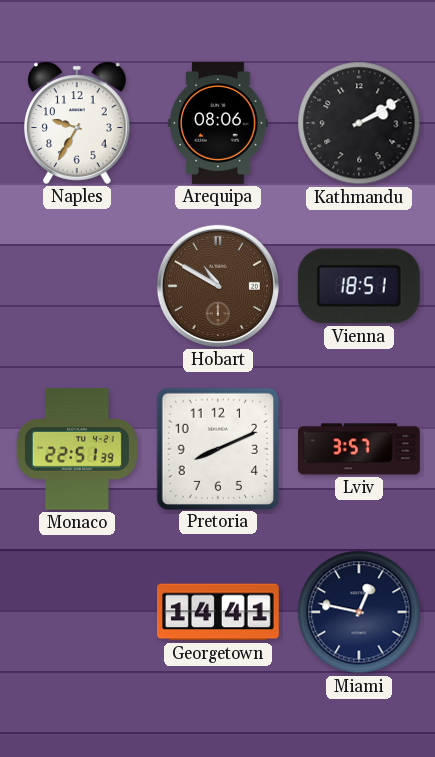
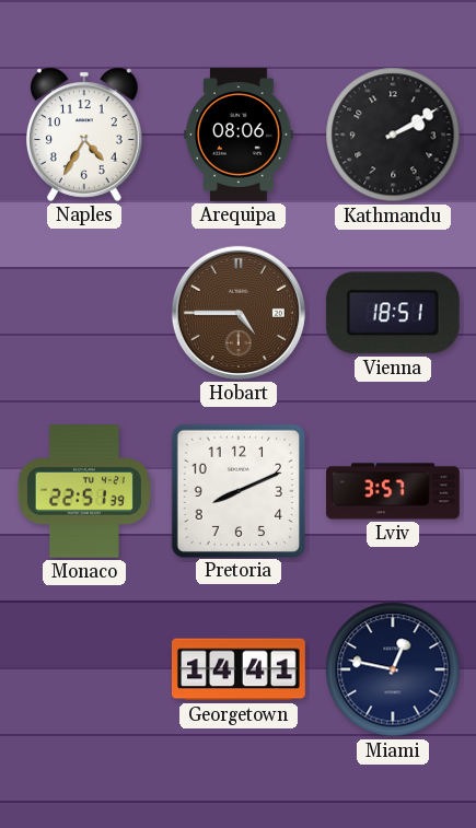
Naples: 9:35 -> 4:35
Hobart: 10:50 -> 4:45
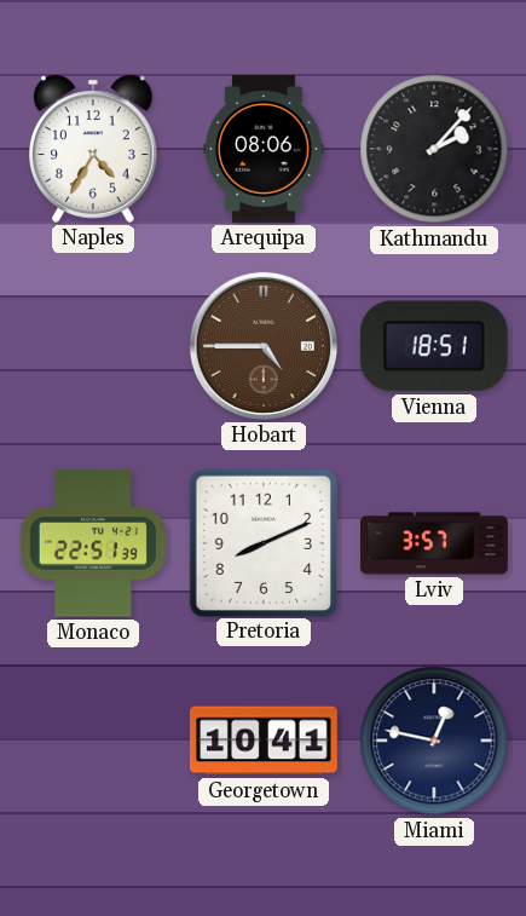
Kathmandu: 2:10 -> 2:07
Georgetown: 14:41 -> 10:41
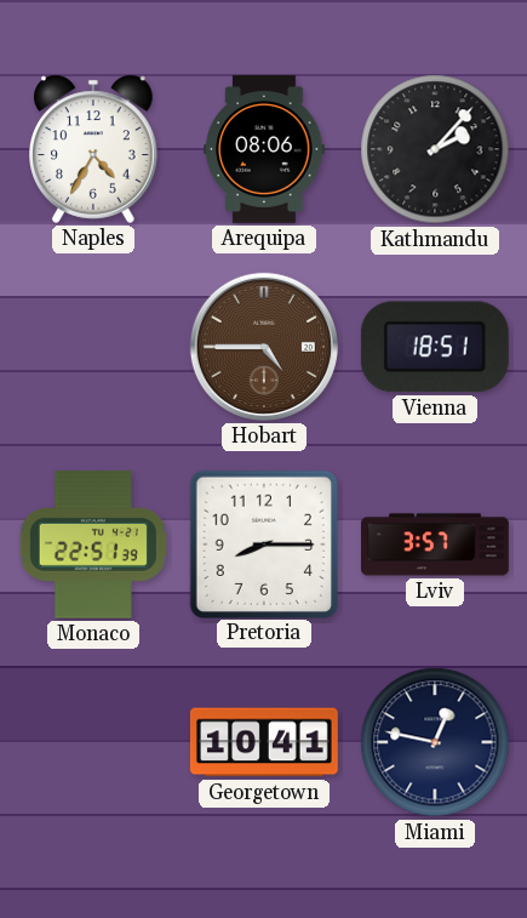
Pretoria: 8:11 -> 8:15
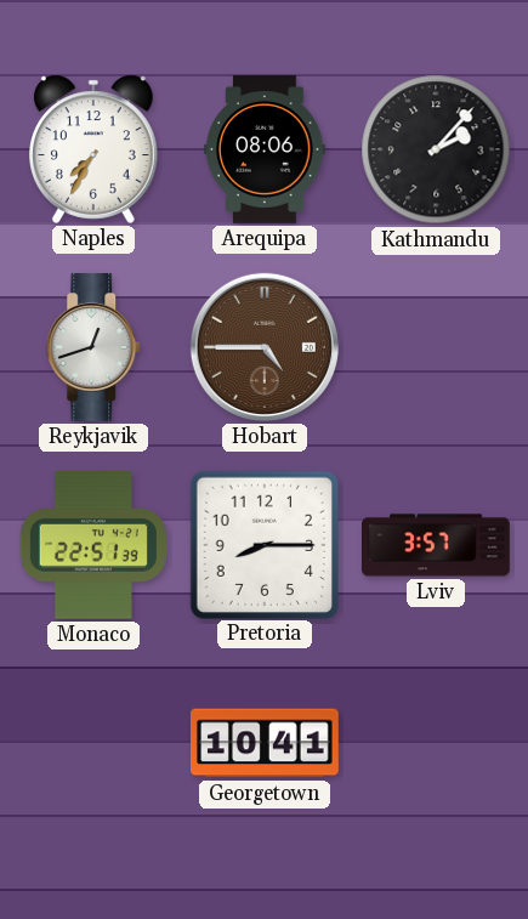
Naples: 4:35 -> 7:35
Reykjavik: none -> 12:42
Vienna: 18:51 -> none
Miami: 12:47 -> none
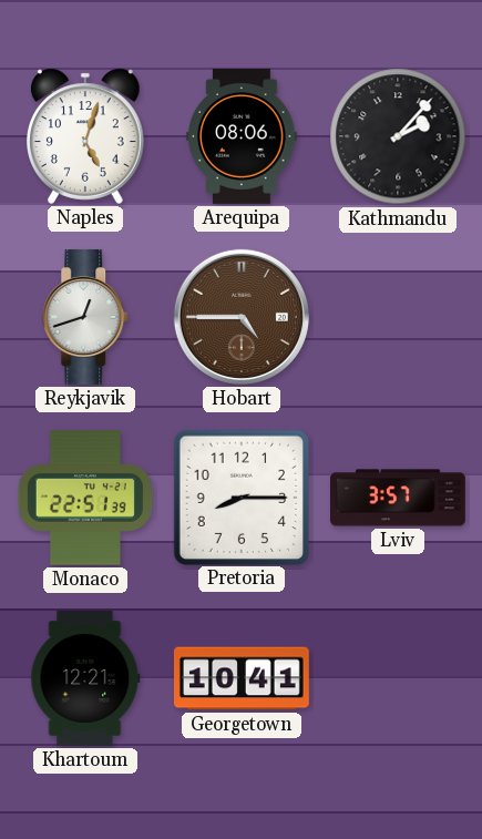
Naples: 7:35 -> 5:03
Khartoum: none -> 12:21
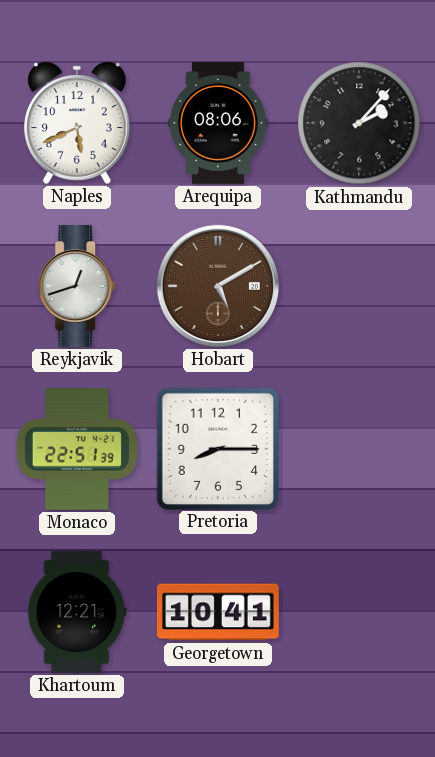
Naples: 5:03 -> 5:41
Hobart: 4:45 -> 5:10
Lviv: 3:57 -> none
